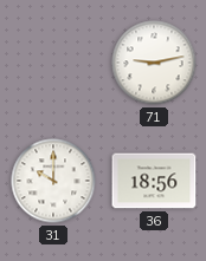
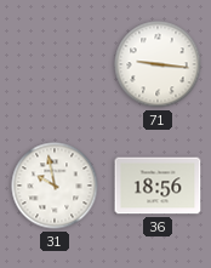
71: 9:13 -> 9:16
31: 10:00 -> 9:58
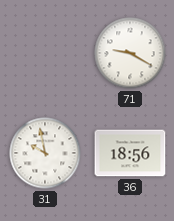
71: 9:16 -> 9:20
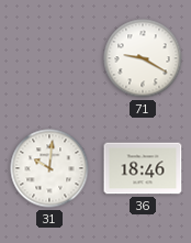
31: 9:58 -> 10:01
36: 18:56 -> 18:46
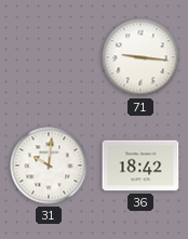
71: 9:20 -> 9:16
36: 18:46 -> 18:42
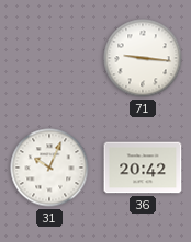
31: 10:01 -> 10:04
36: 18:42 -> 20:42
